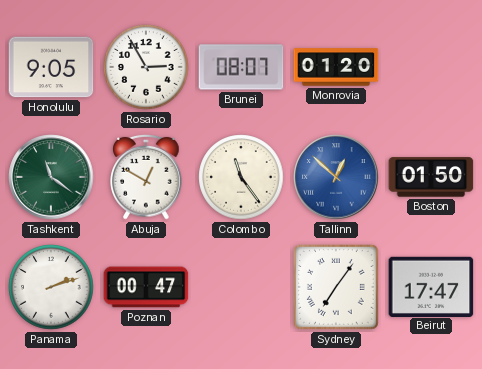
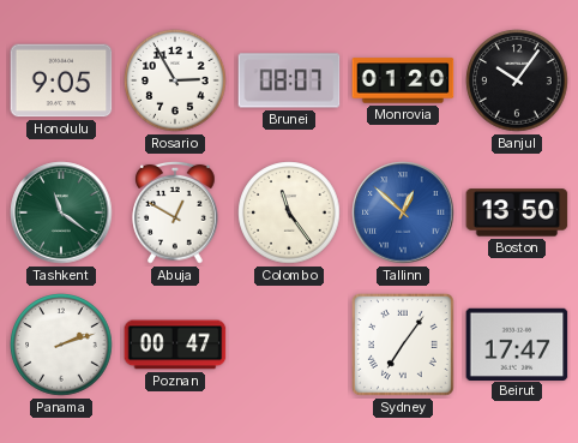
Banjul: none -> 10:06
Boston: 01:50 -> 13:50
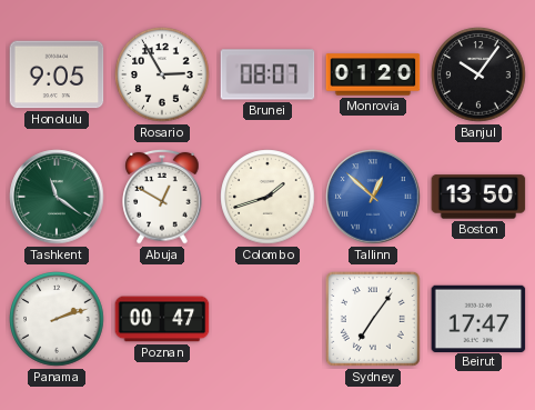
Colombo: 11:24 -> 1:42
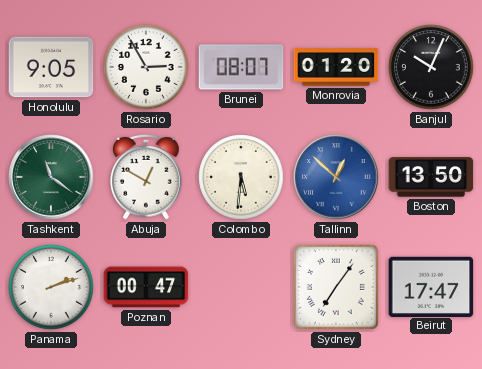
Banjul: 10:06 -> 10:04
Colombo: 1:42 -> 5:31
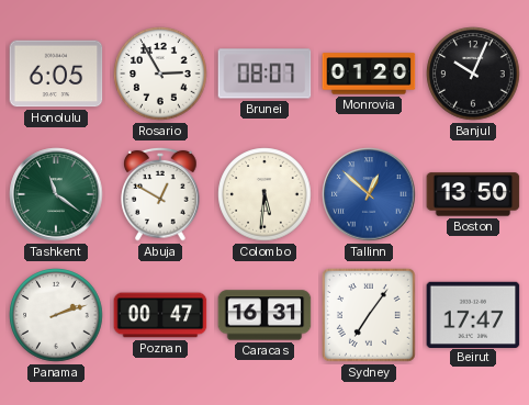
Honolulu: 9:05 -> 6:05
Caracas: none -> 16:31
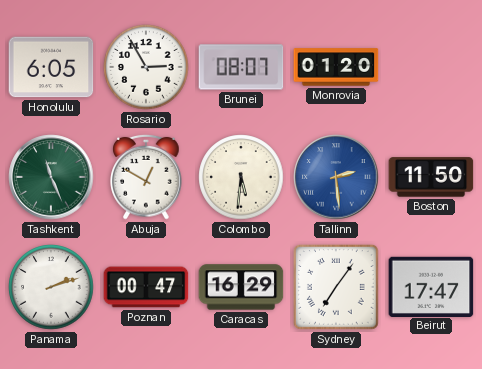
Banjul: 10:04 -> none
Tashkent: 11:21 -> 11:26
Tallinn: 12:52 -> 2:29
Boston: 13:50 -> 11:50
Caracas: 16:31 -> 16:29
